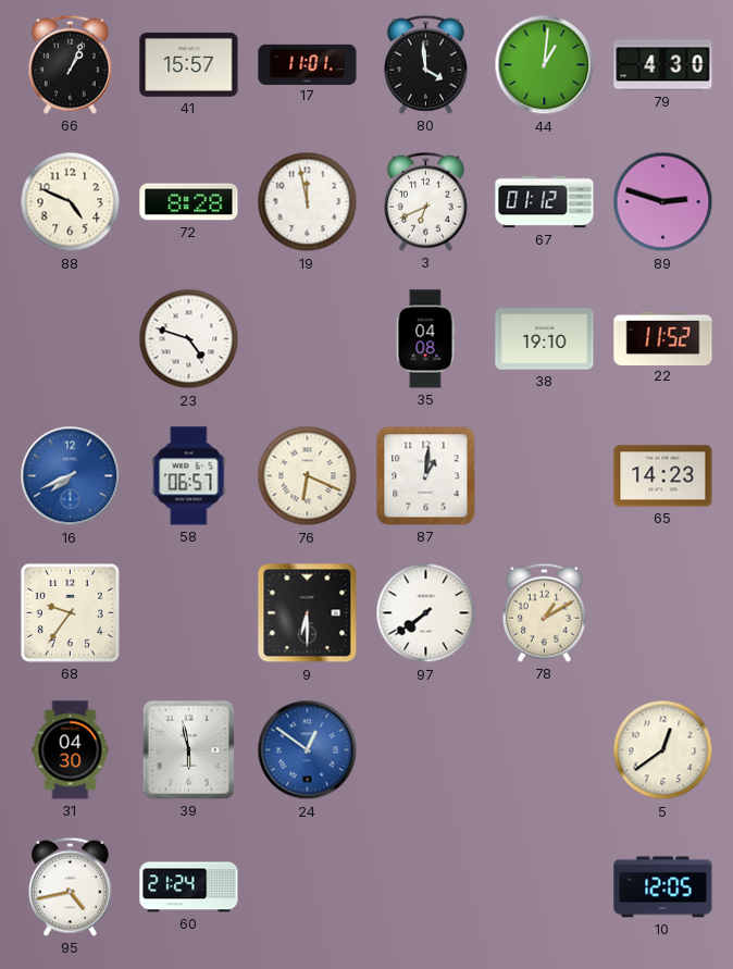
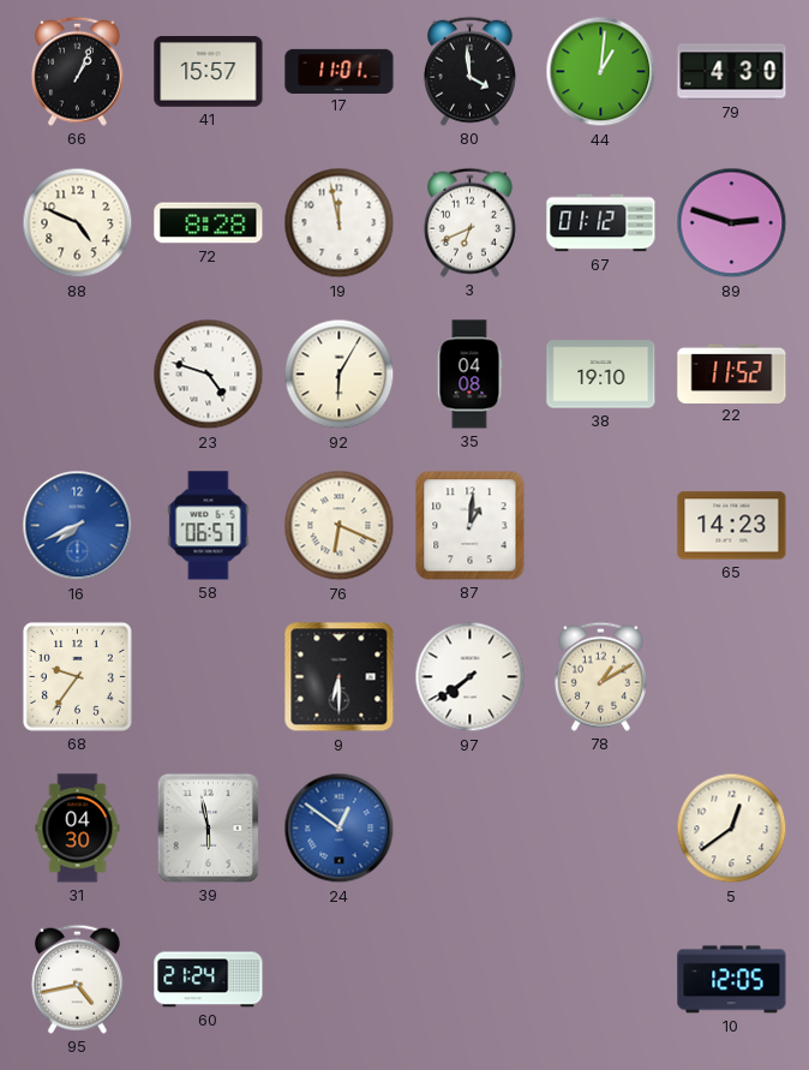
92: none -> 6:05
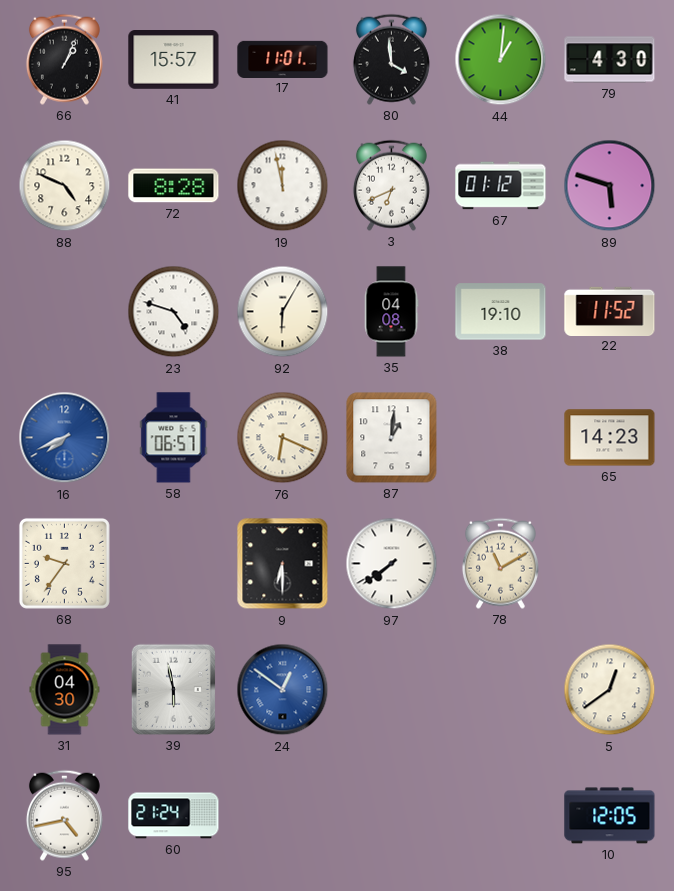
89: 2:48 -> 5:48
78: 1:10 -> 11:10
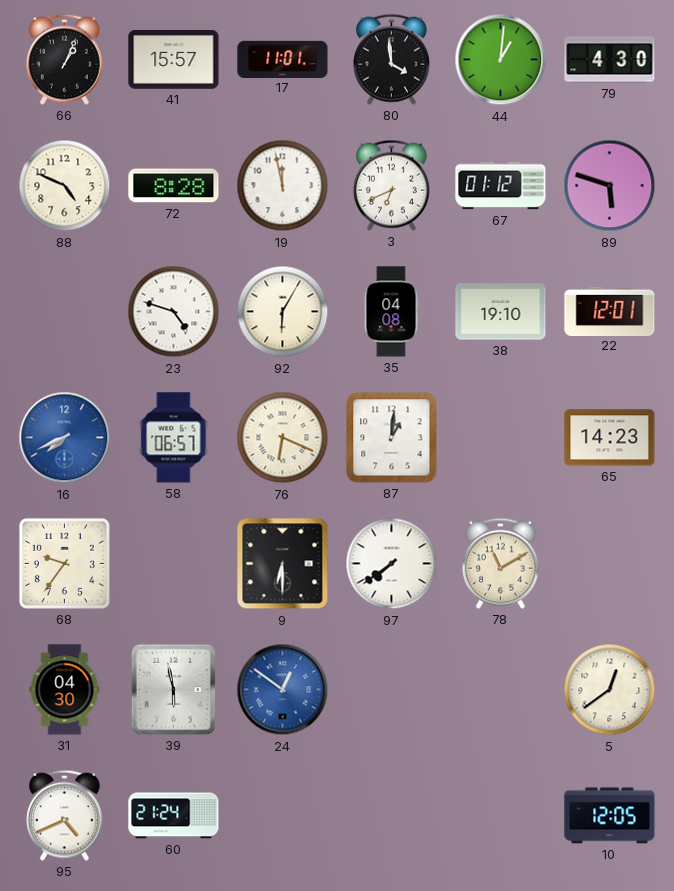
22: 11:52 -> 12:01
95: 4:43 -> 4:41
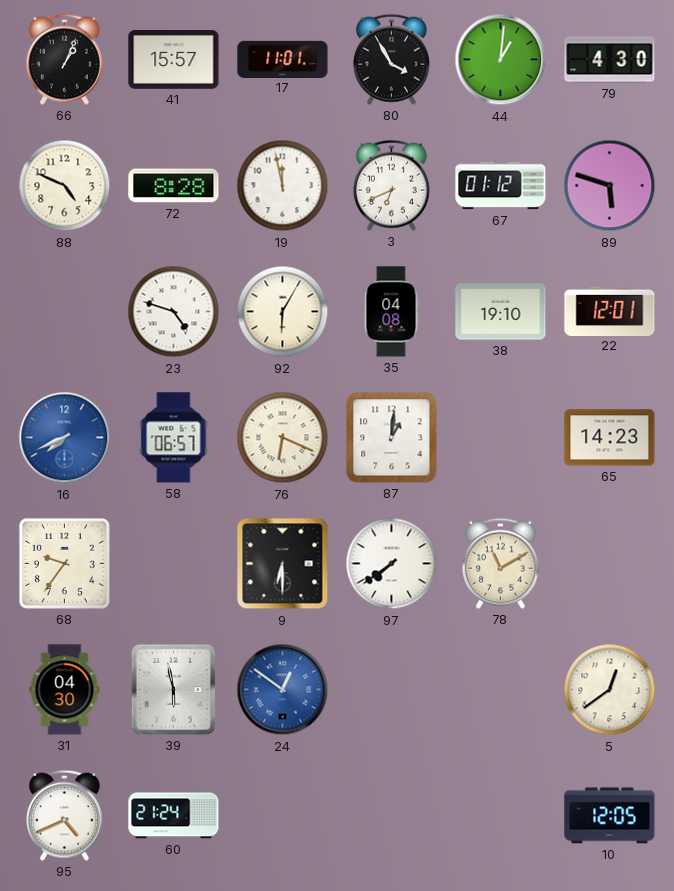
80: 3:59 -> 3:55
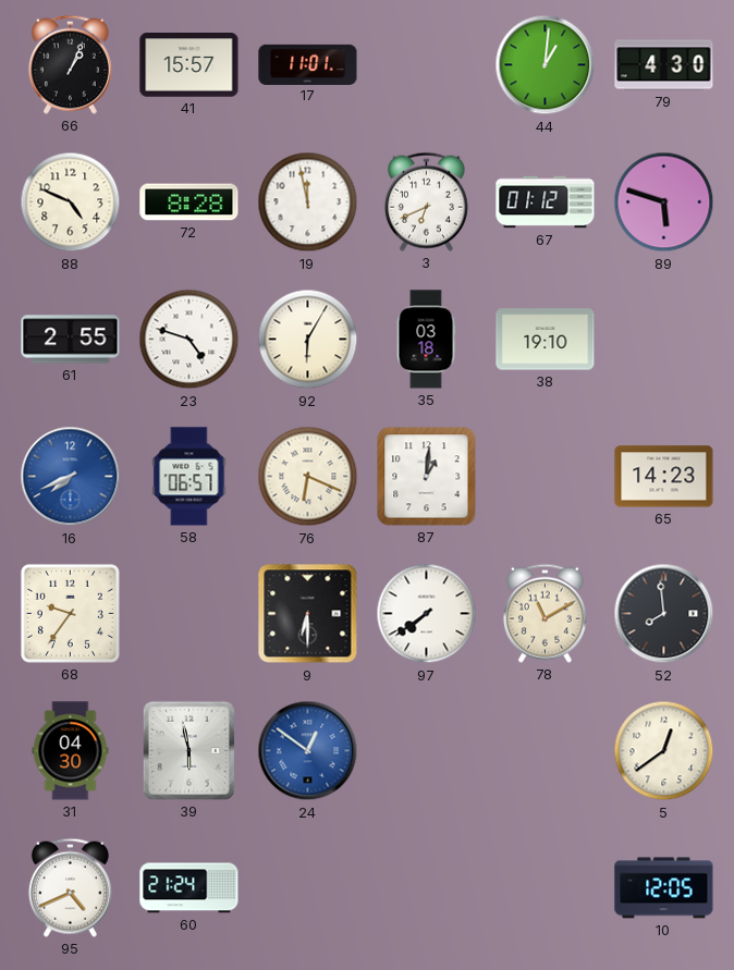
80: 3:55 -> none
61: none -> 2:55
35: 04:08 -> 03:18
22: 12:01 -> none
52: none -> 7:59
